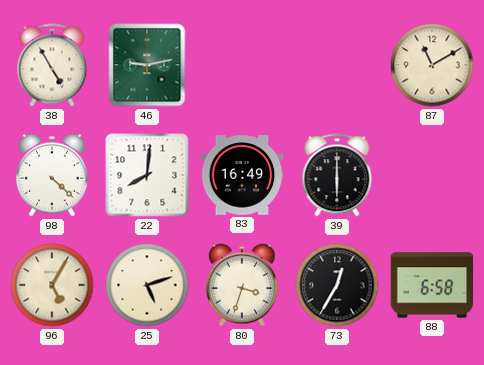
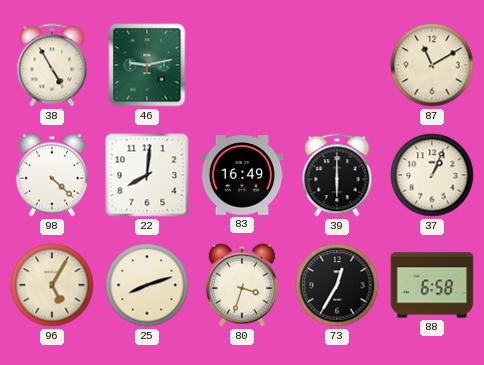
37: none -> 1:04
25: 5:12 -> 8:12
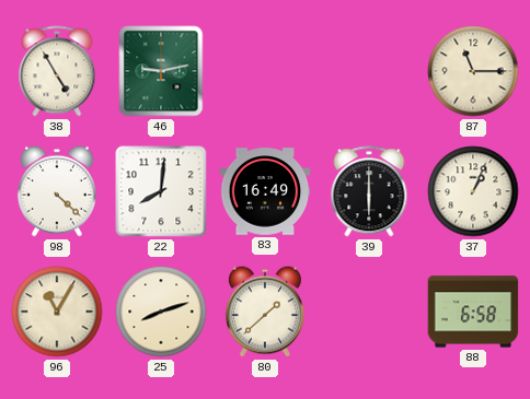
87: 11:10 -> 11:15
96: 5:05 -> 11:05
80: 3:33 -> 1:38
73: 12:35 -> none
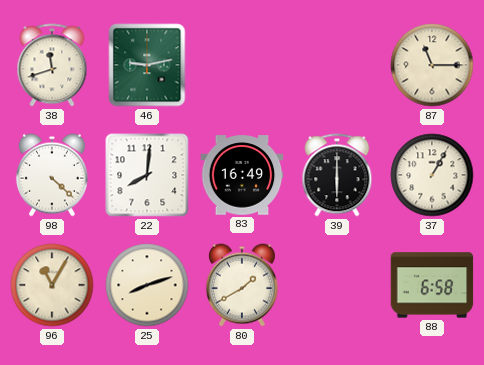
38: 4:55 -> 11:42
37: 1:04 -> 1:05
80: 1:38 -> 1:40
